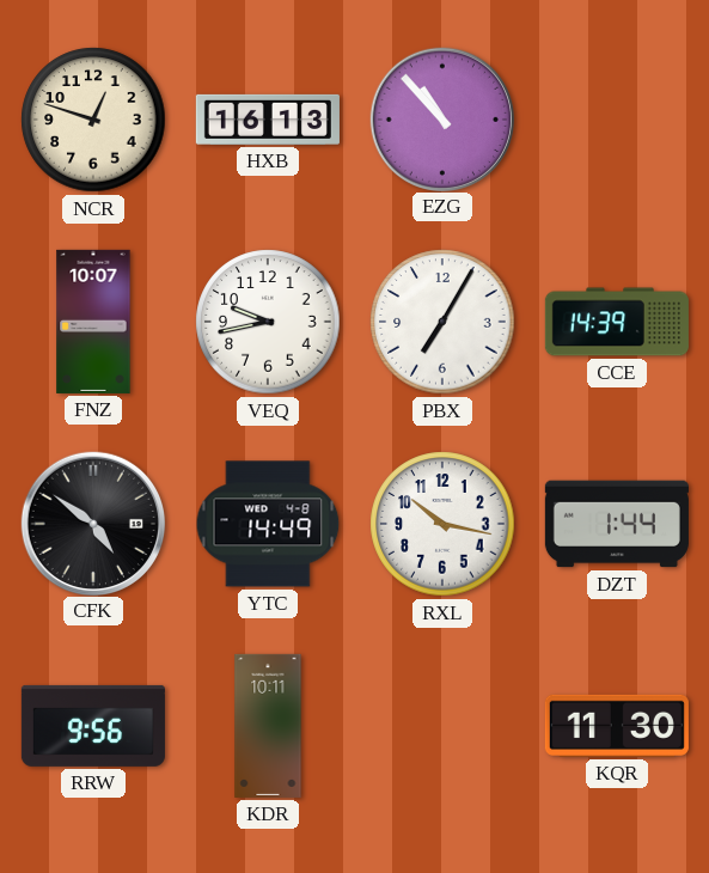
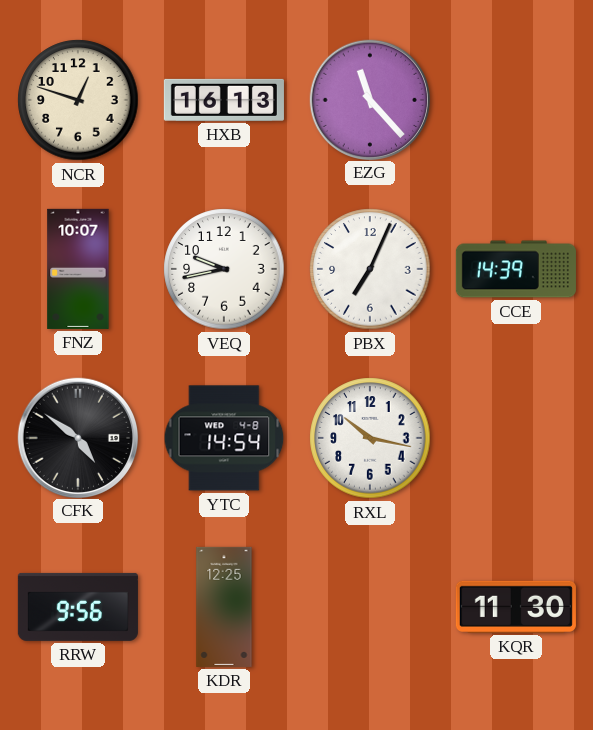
EZG: 10:53 -> 11:23
PBX: 7:05 -> 7:04
YTC: 14:49 -> 14:54
DZT: 1:44 -> none
KDR: 10:11 -> 12:25
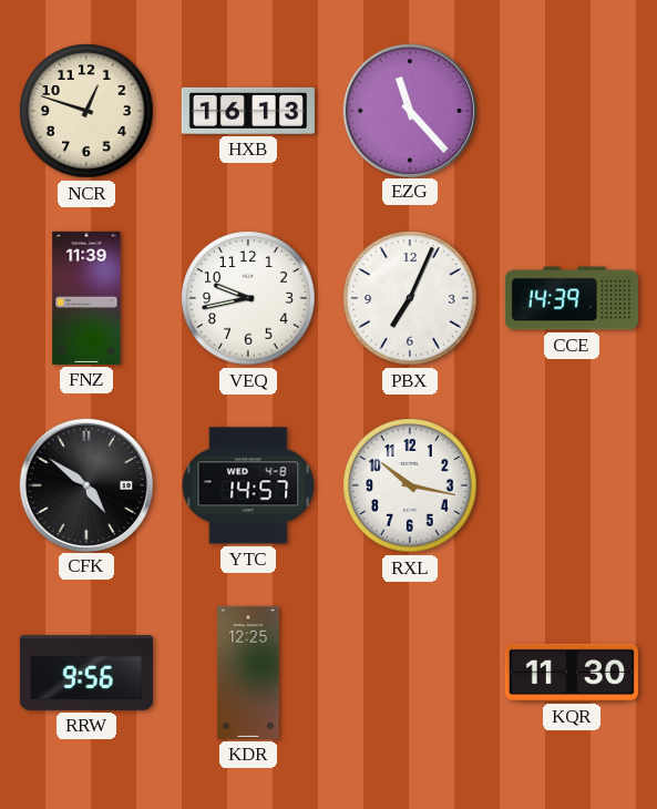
FNZ: 10:07 -> 11:39
YTC: 14:54 -> 14:57
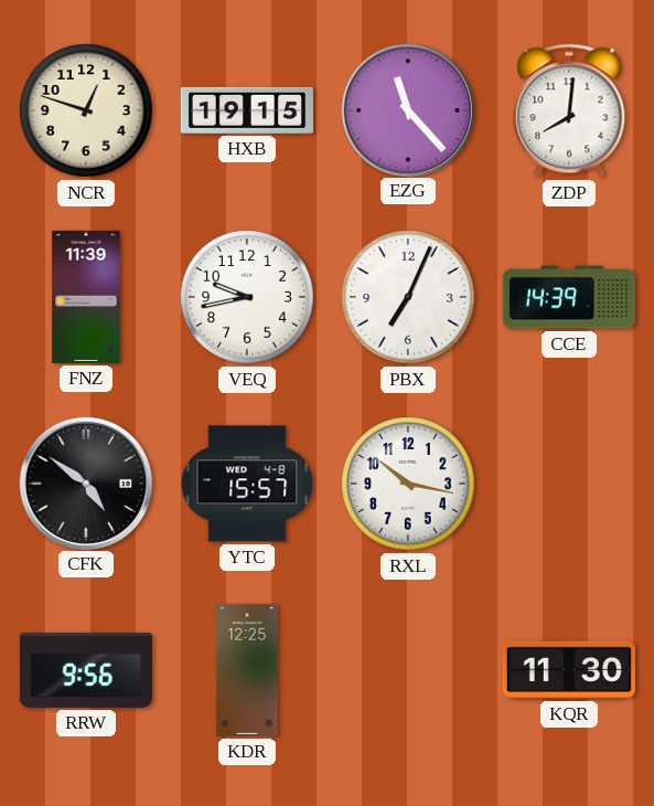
HXB: 16:13 -> 19:15
ZDP: none -> 8:01
YTC: 14:57 -> 15:57
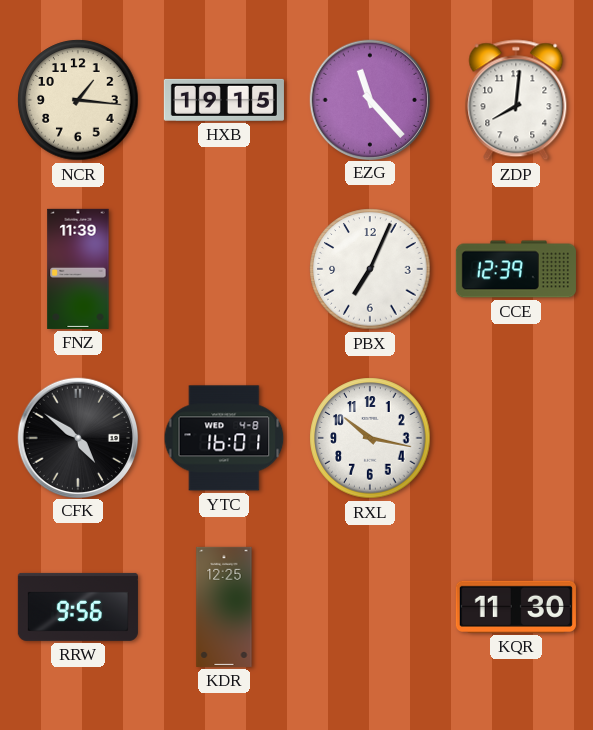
NCR: 12:48 -> 1:16
VEQ: 9:43 -> none
CCE: 14:39 -> 12:39
YTC: 15:57 -> 16:01
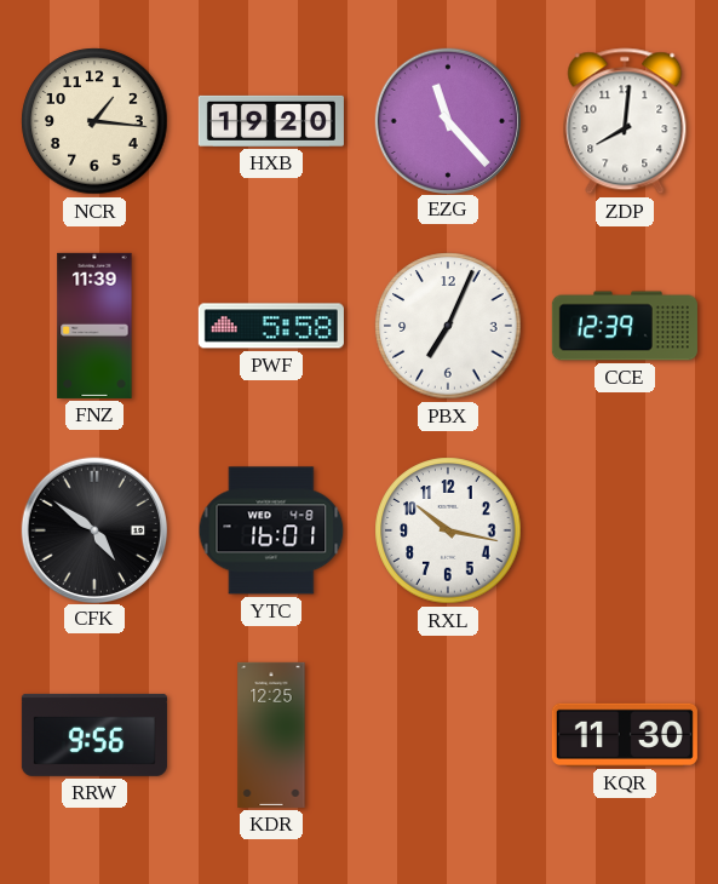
HXB: 19:15 -> 19:20
PWF: none -> 5:58
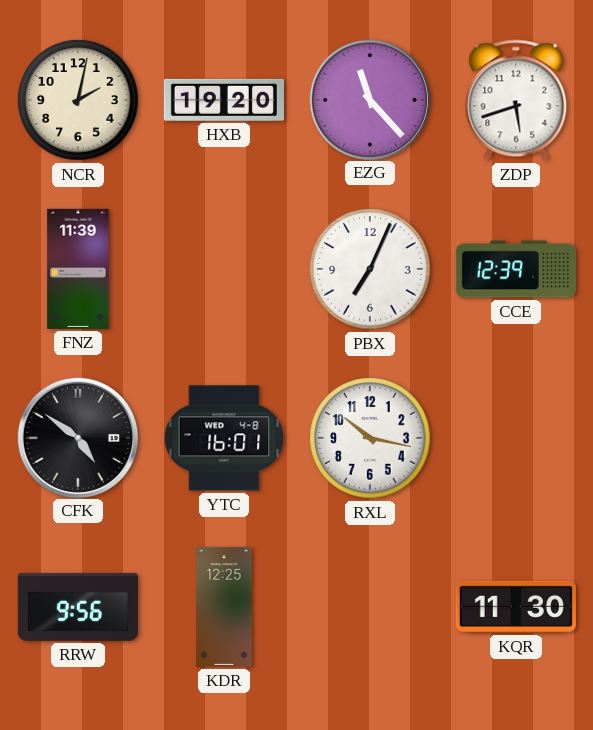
NCR: 1:16 -> 2:02
ZDP: 8:01 -> 5:42
PWF: 5:58 -> none
